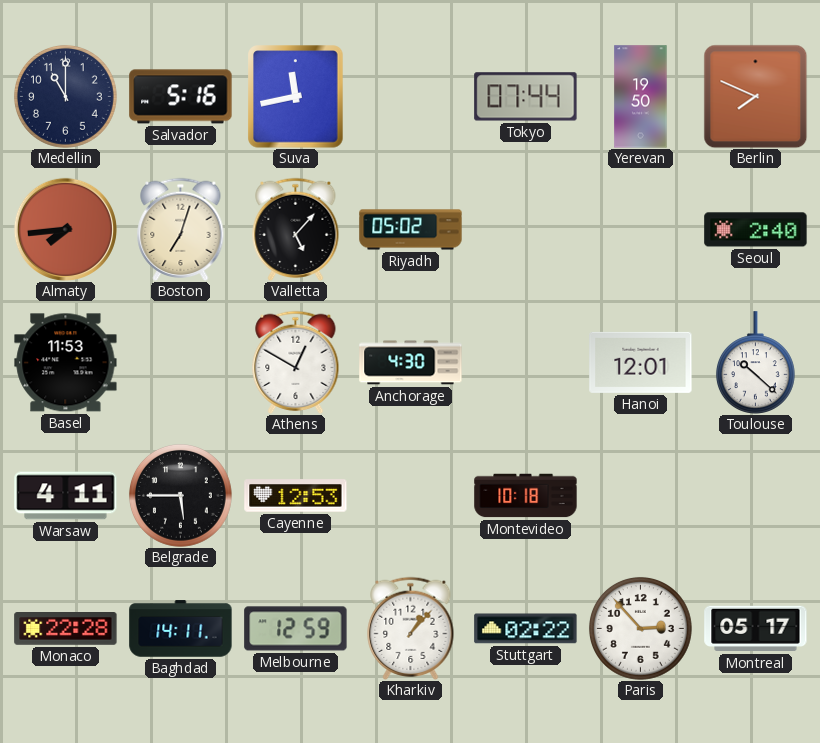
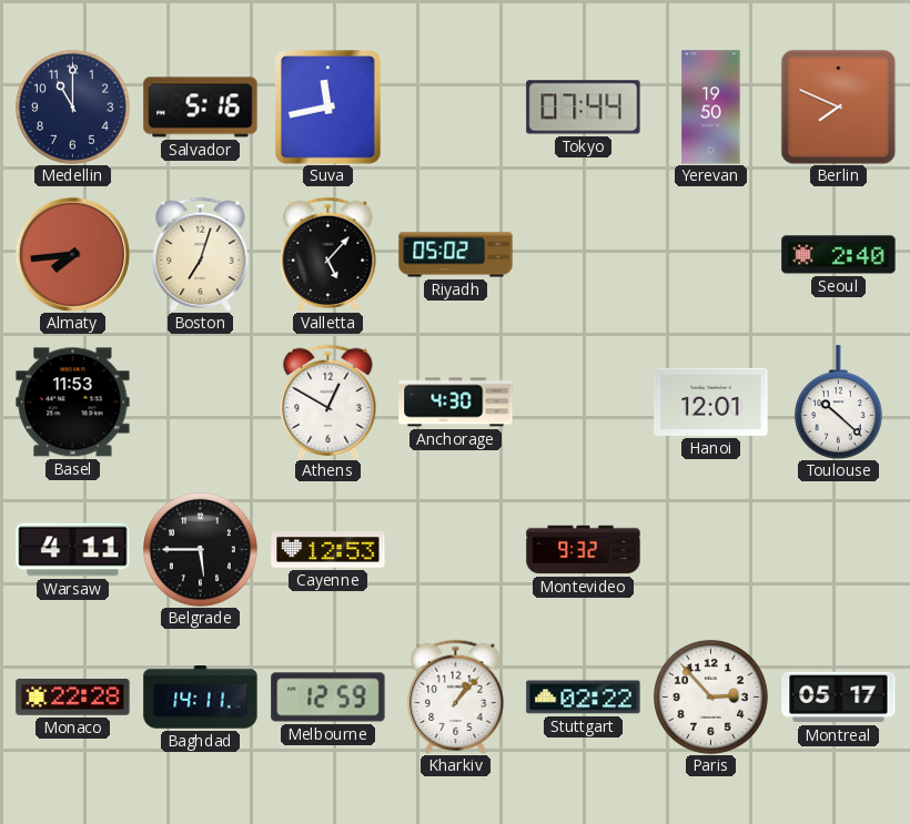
Montevideo: 10:18 -> 9:32
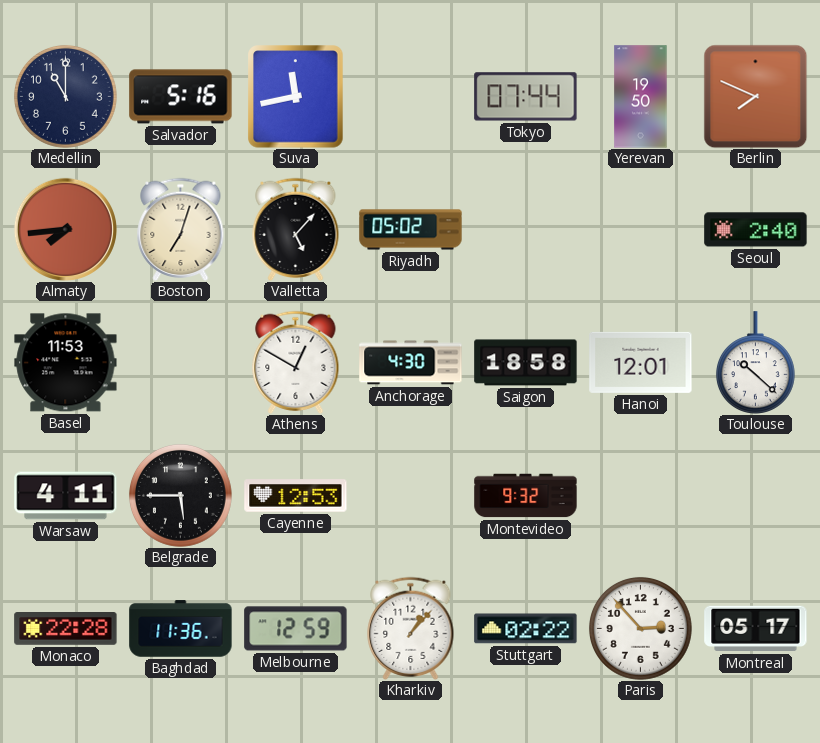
Saigon: none -> 18:58
Baghdad: 14:11 -> 11:36
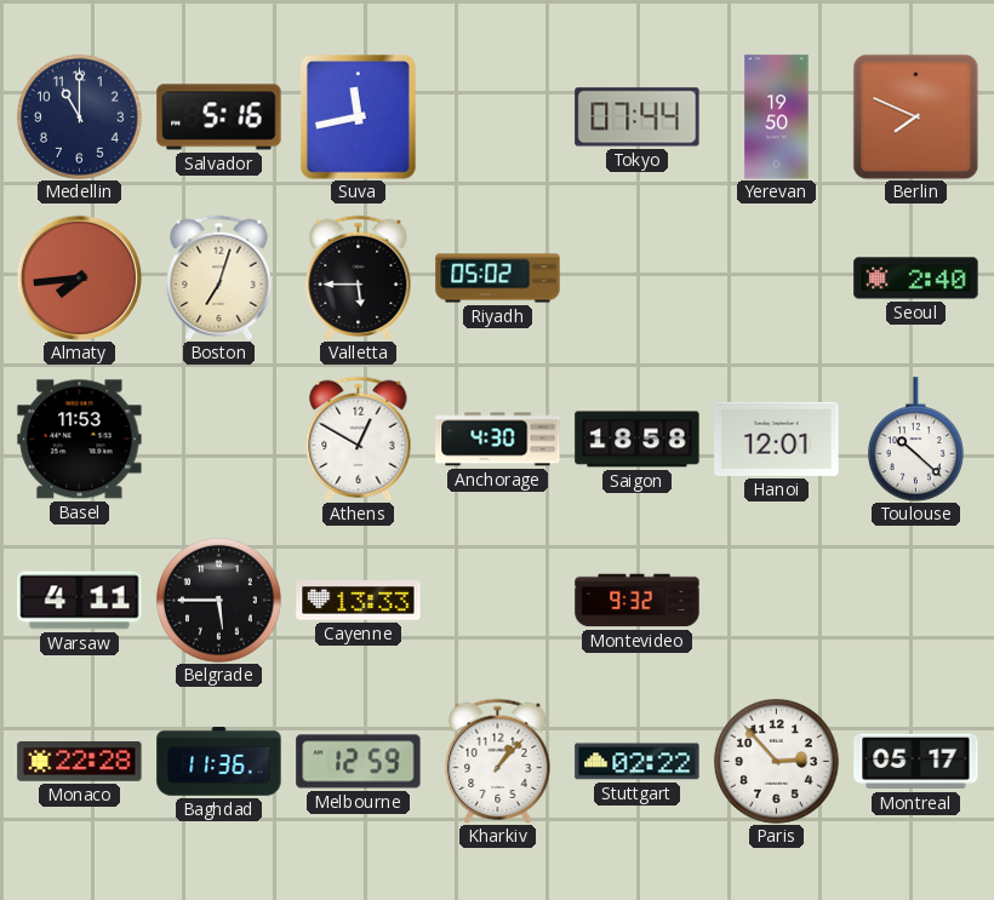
Valletta: 5:07 -> 5:45
Cayenne: 12:53 -> 13:33
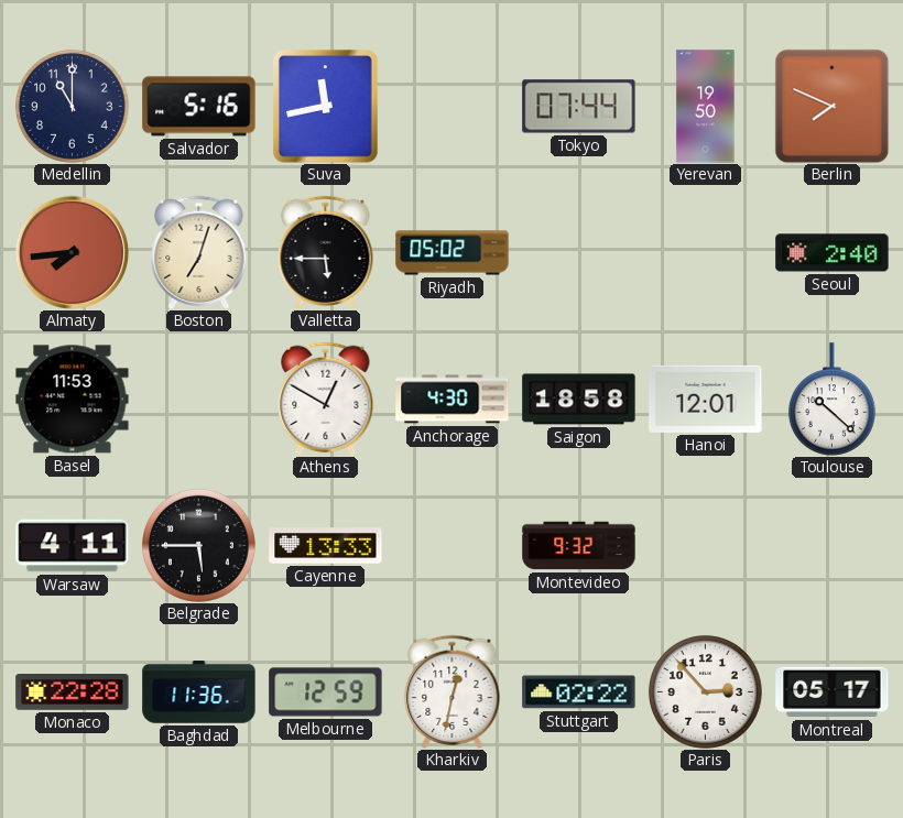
Kharkiv: 1:07 -> 12:32
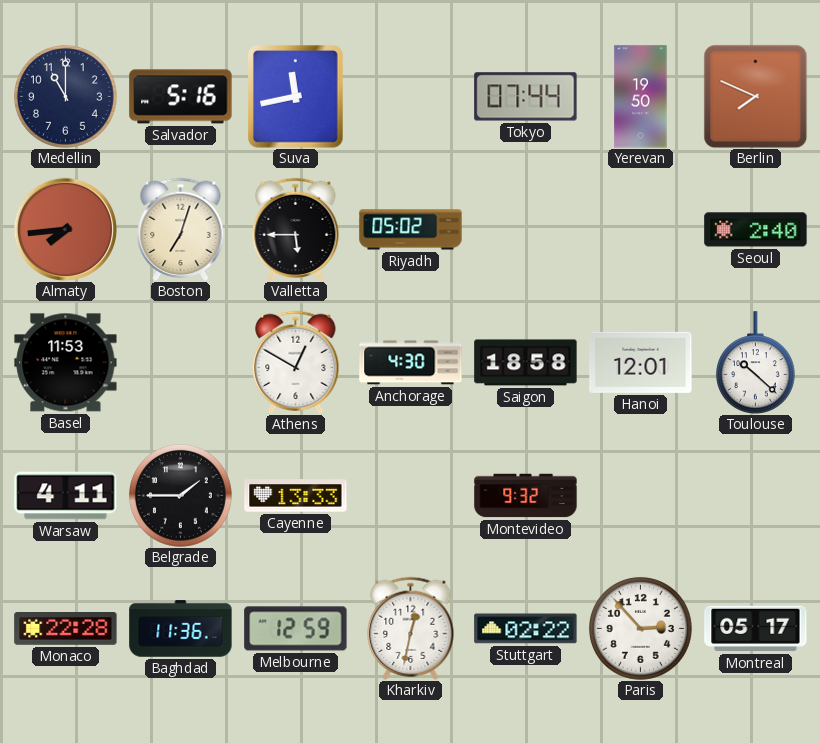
Belgrade: 5:45 -> 1:45
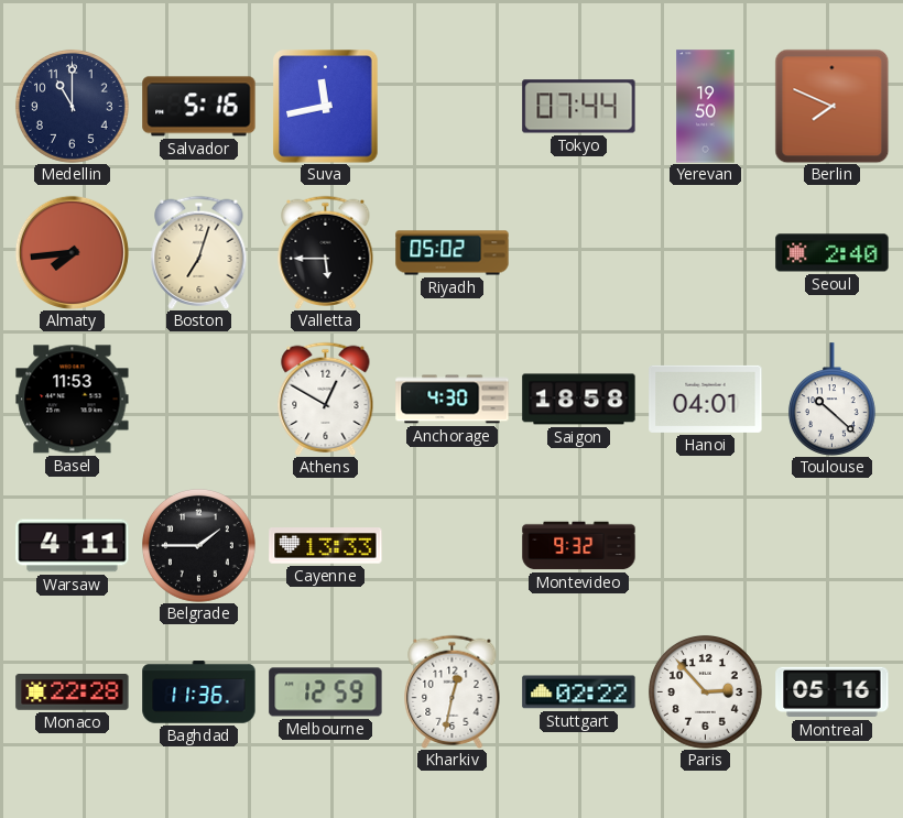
Hanoi: 12:01 -> 04:01
Montreal: 05:17 -> 05:16
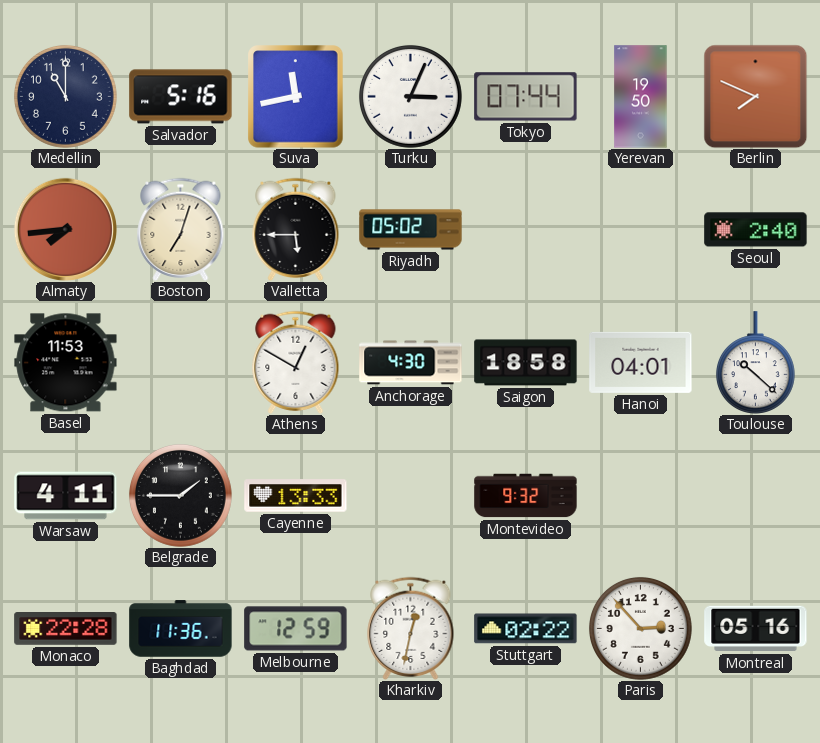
Turku: none -> 3:04
